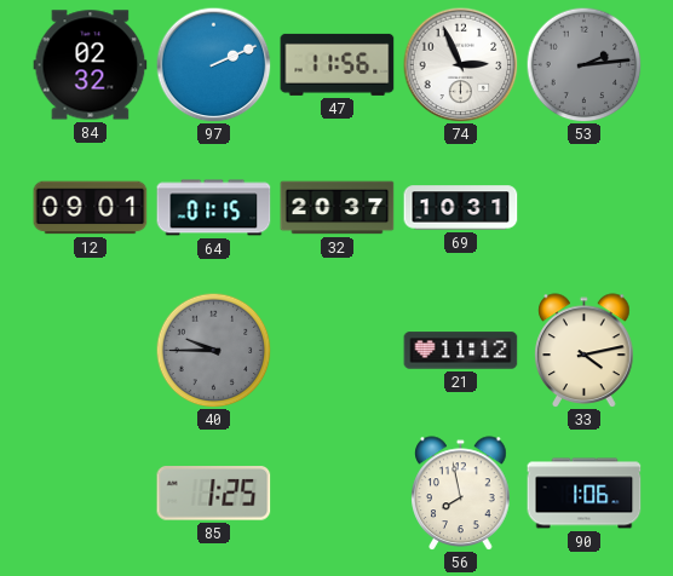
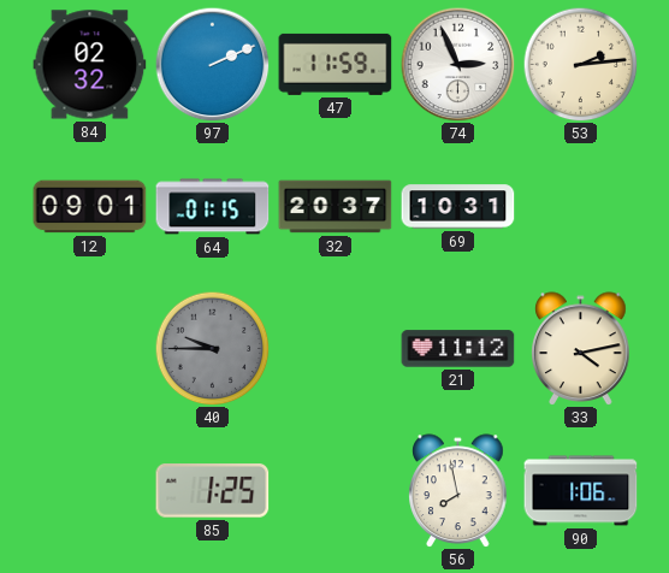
47: 11:56 -> 11:59
53 dial: grey -> cream
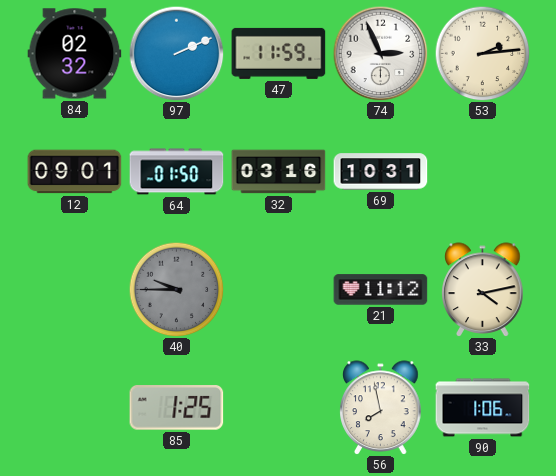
64: 01:15 -> 01:50
32: 20:37 -> 03:16
